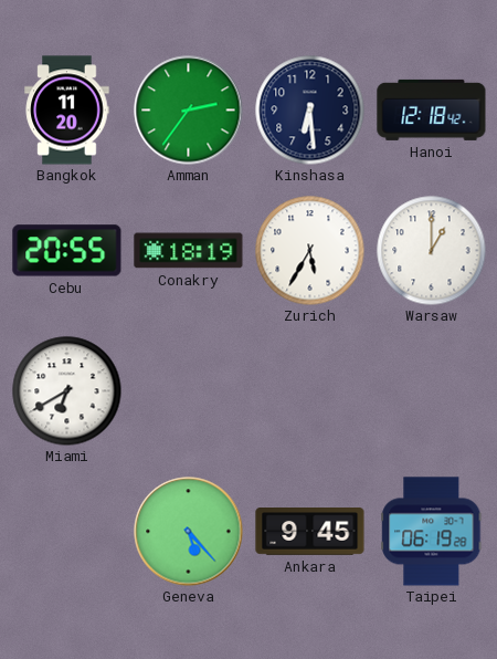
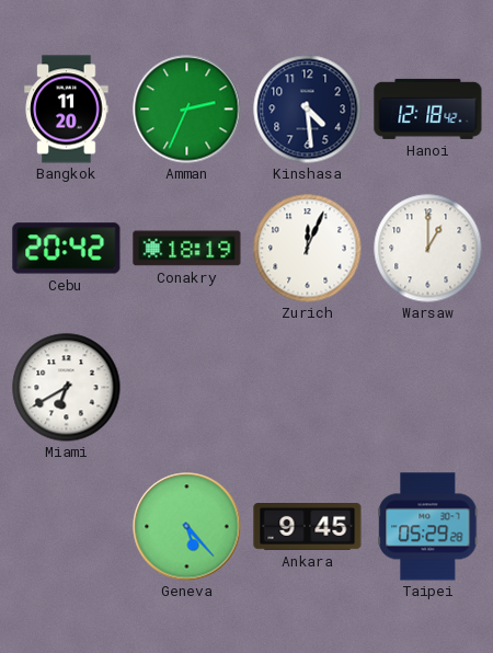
Amman: 2:36 -> 2:34
Kinshasa: 6:29 -> 4:29
Cebu: 20:55 -> 20:42
Zurich: 5:35 -> 12:04
Taipei: 06:19 -> 05:29
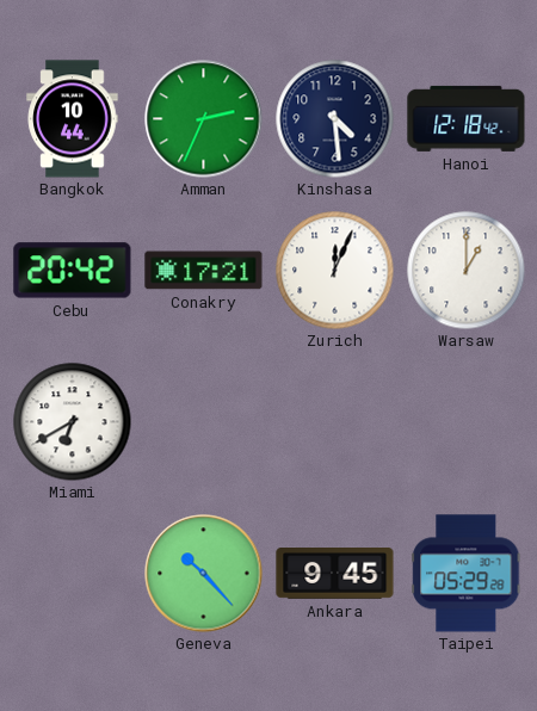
Bangkok: 11:20 -> 10:44
Conakry: 18:19 -> 17:21
Geneva: 5:23 -> 10:23
